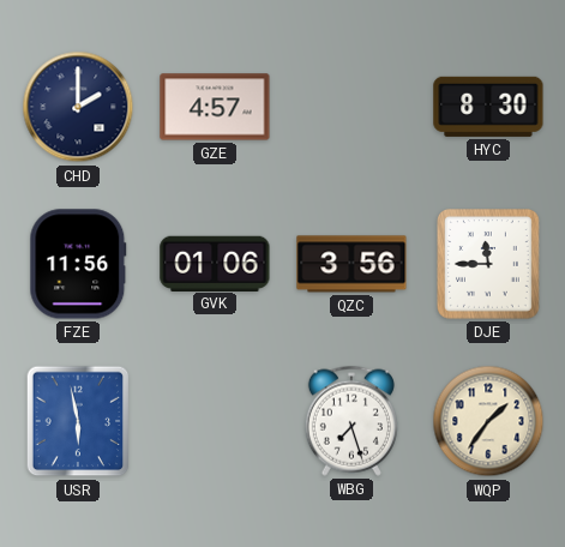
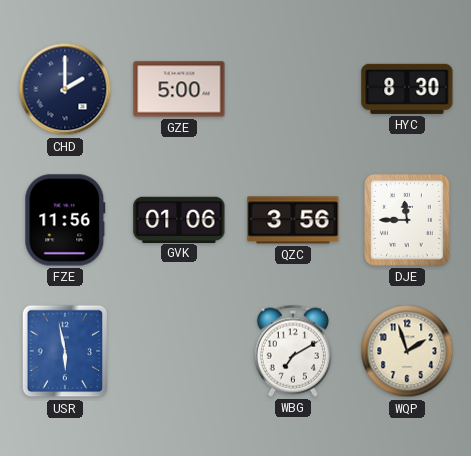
GZE: 4:57 -> 5:00
WBG: 7:27 -> 7:10
WQP: 1:36 -> 1:57
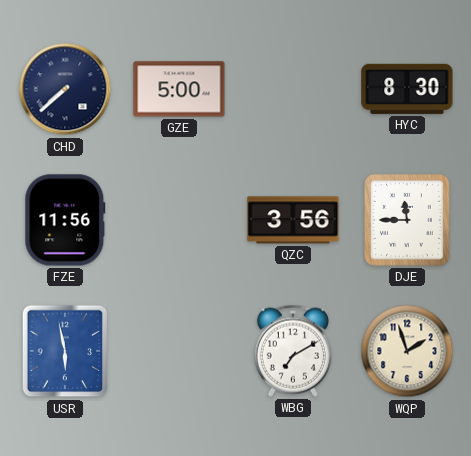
CHD: 2:00 -> 7:38
GVK: 01:06 -> none
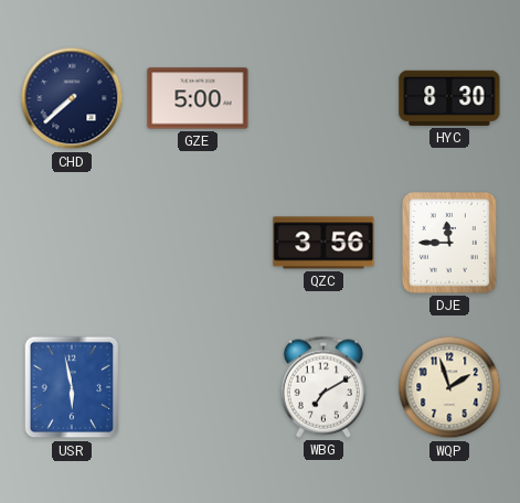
FZE: 11:56 -> none
